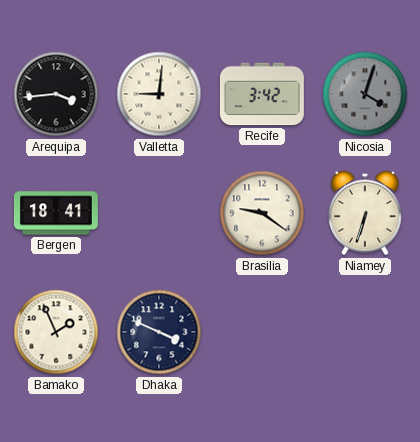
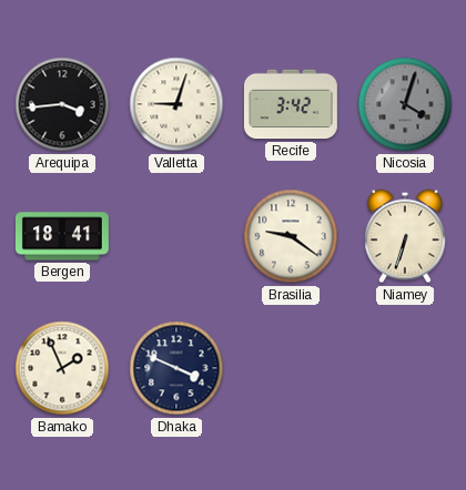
Valletta: 9:01 -> 9:03
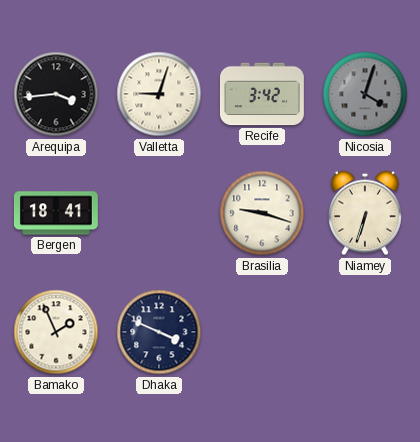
Brasilia: 9:21 -> 9:18
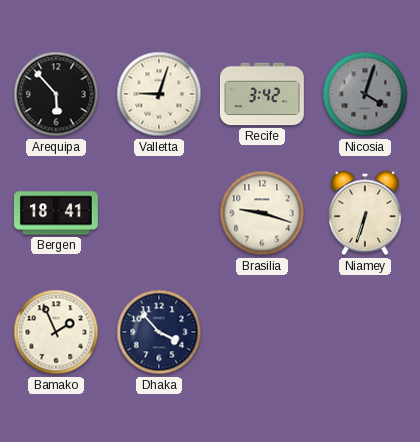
Arequipa: 3:44 -> 5:53
Dhaka: 3:49 -> 3:53
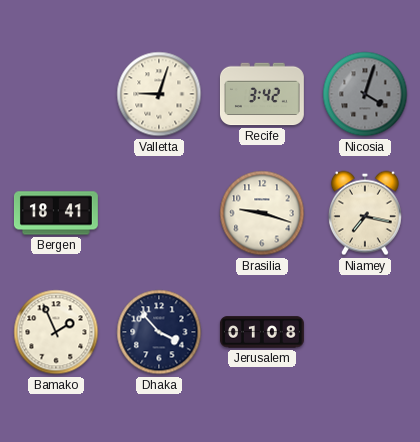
Arequipa: 5:53 -> none
Niamey: 6:33 -> 7:17
Jerusalem: none -> 01:08
